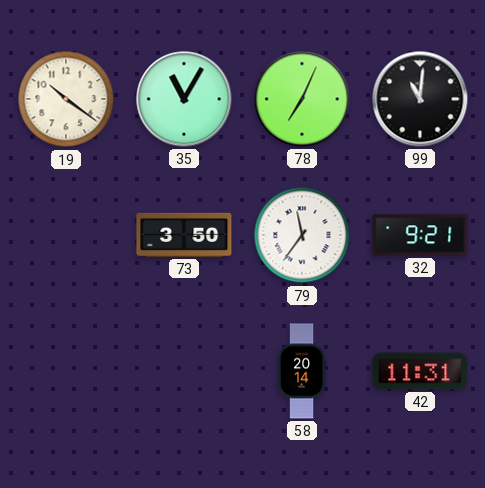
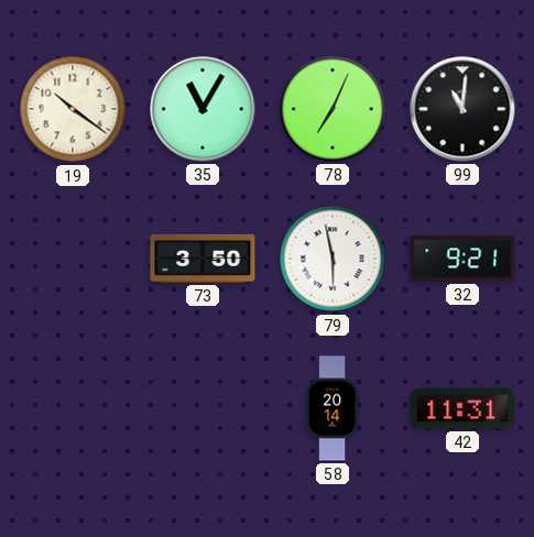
79: 11:36 -> 5:58
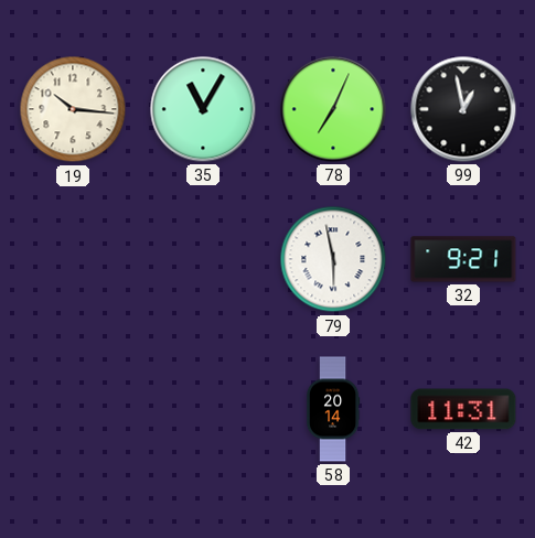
19: 10:21 -> 10:16
99: 11:01 -> 12:58
73: 3:50 -> none
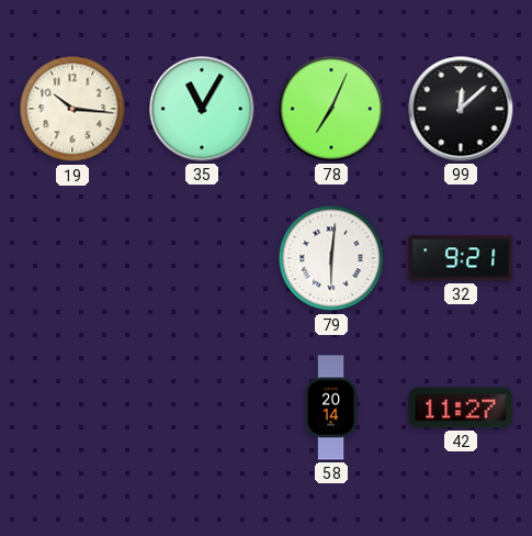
99: 12:58 -> 12:08
79: 5:58 -> 6:01
42: 11:31 -> 11:27
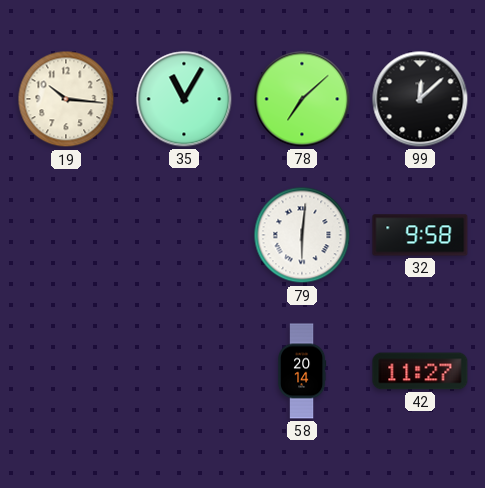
78: 7:04 -> 7:08
32: 9:21 -> 9:58
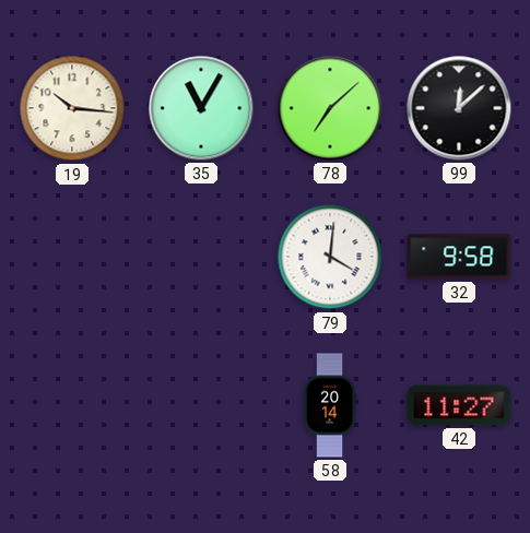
79: 6:01 -> 4:01
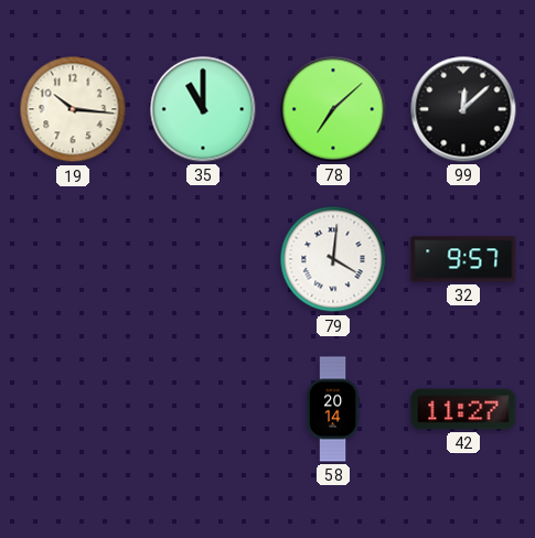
35: 11:05 -> 11:00
32: 9:58 -> 9:57
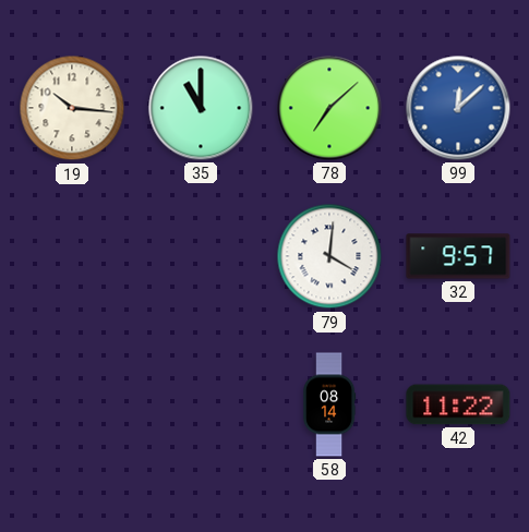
99 dial: black -> blue
58: 20:14 -> 08:14
42: 11:27 -> 11:22
